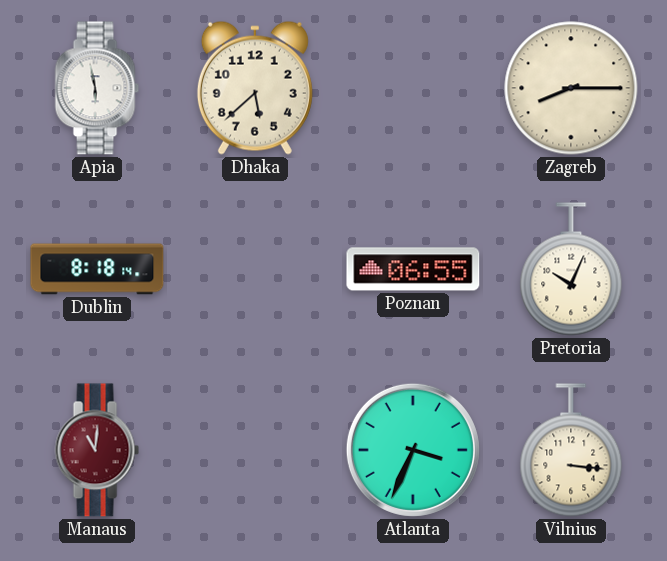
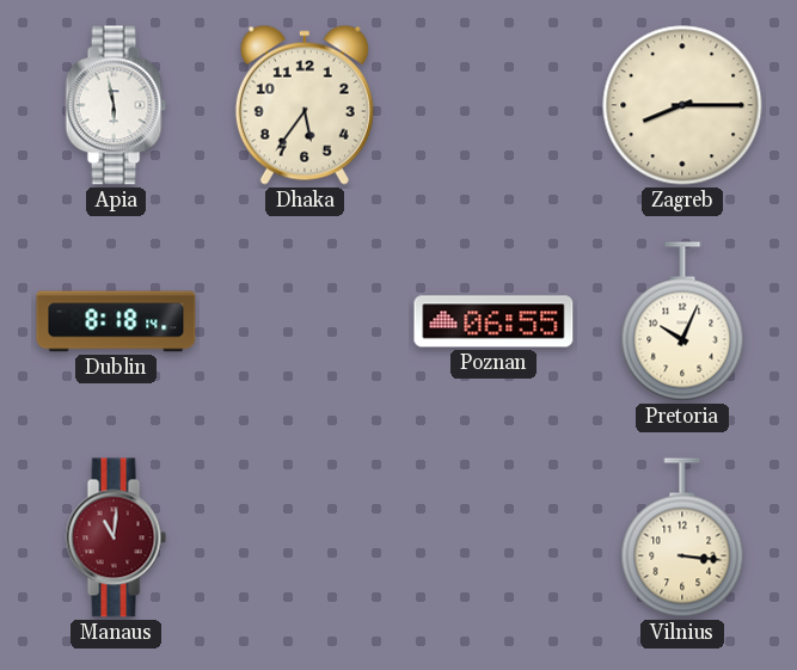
Dhaka: 5:38 -> 5:36
Atlanta: 3:34 -> none
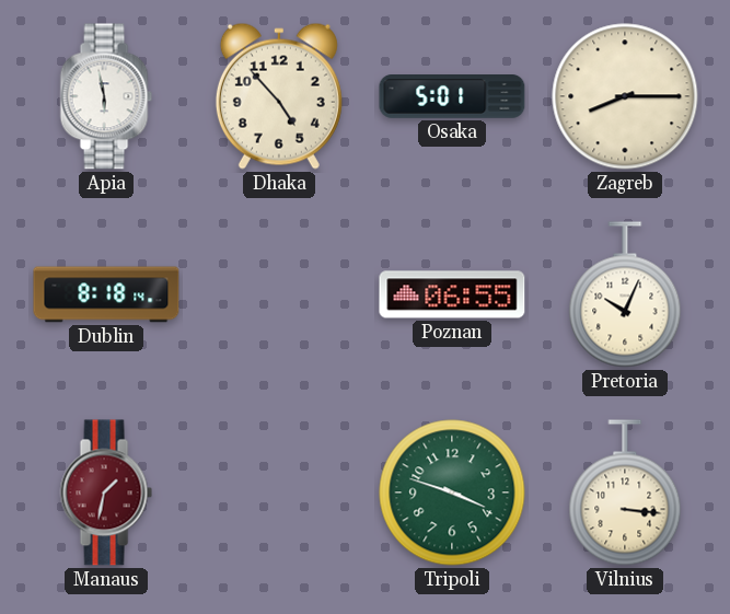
Dhaka: 5:36 -> 4:53
Osaka: none -> 5:01
Manaus: 11:01 -> 1:32
Tripoli: none -> 3:48
